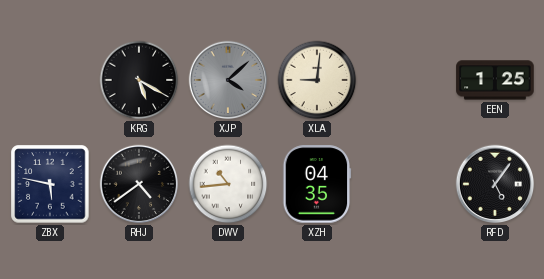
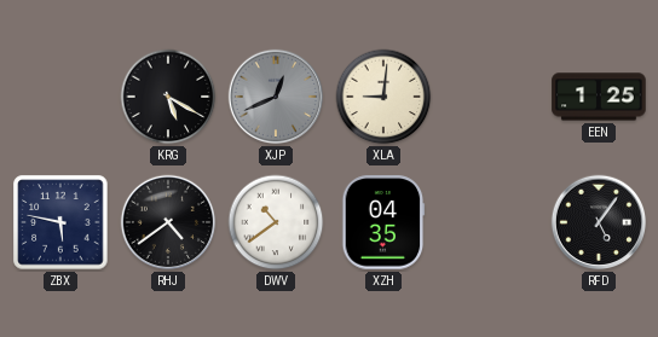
XJP: 4:08 -> 12:41
DWV: 10:44 -> 10:39
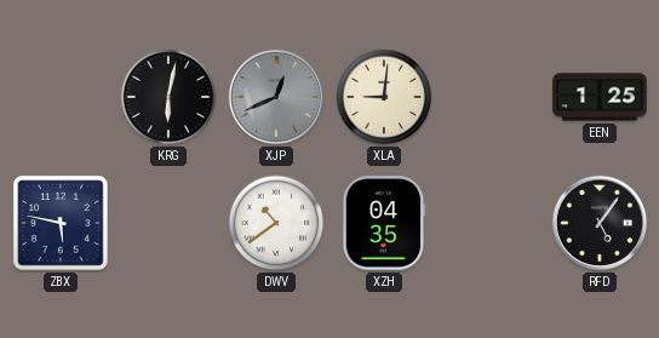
KRG: 5:20 -> 6:02
RHJ: 4:39 -> none
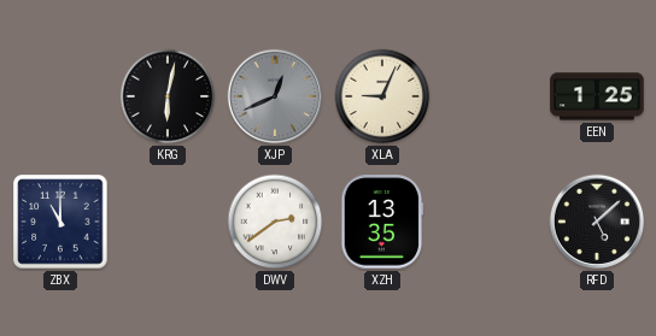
XLA: 9:01 -> 9:04
ZBX: 5:47 -> 11:00
DWV: 10:39 -> 2:39
XZH: 04:35 -> 13:35
RFD: 5:06 -> 5:08
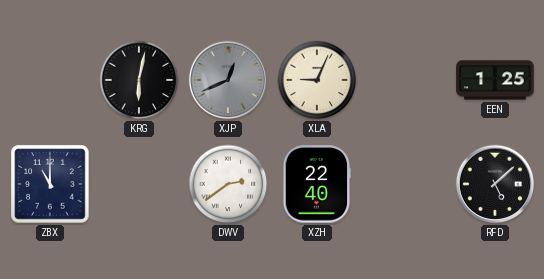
XZH: 13:35 -> 22:40
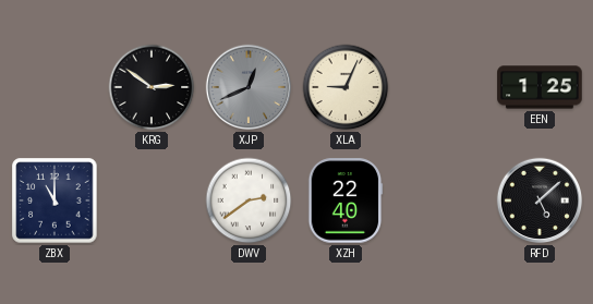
KRG: 6:02 -> 2:51
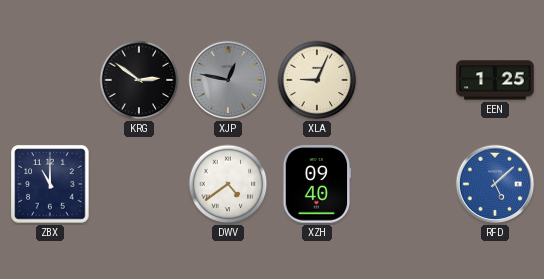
XJP: 12:41 -> 12:47
DWV: 2:39 -> 4:39
XZH: 22:40 -> 09:40
RFD dial: black -> blue
